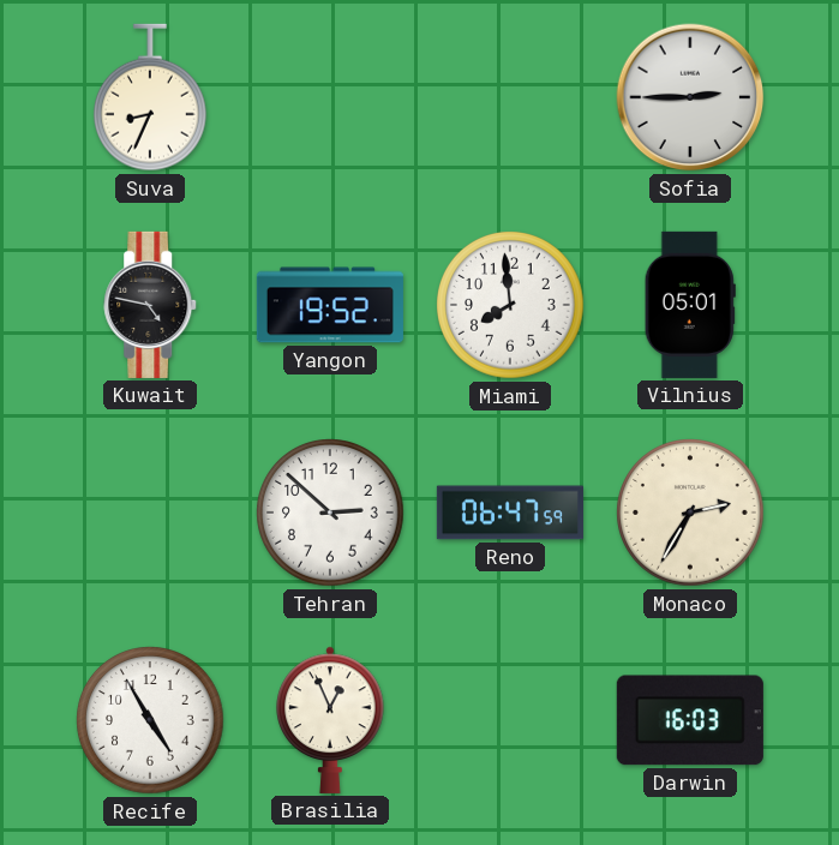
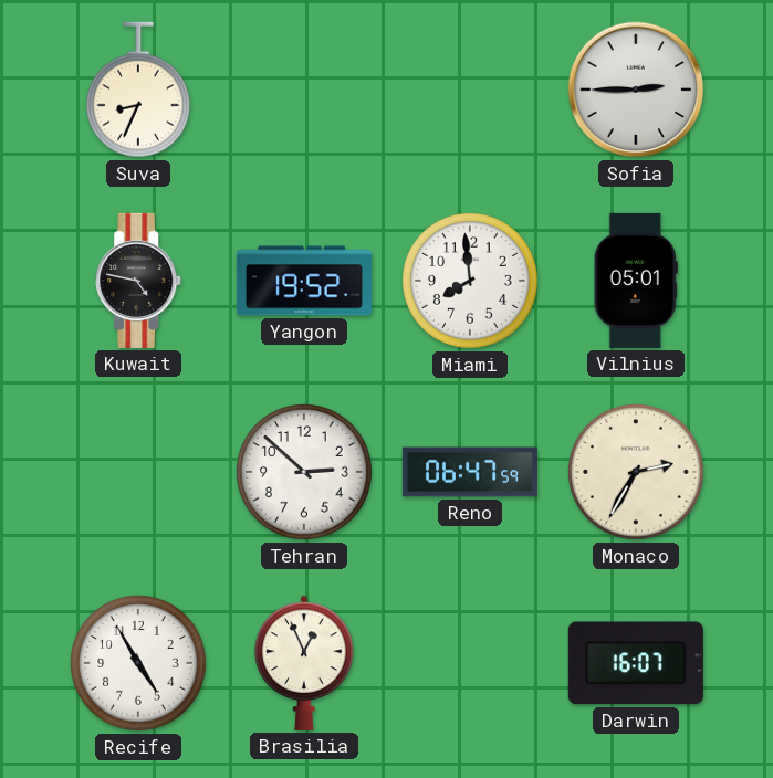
Darwin: 16:03 -> 16:07
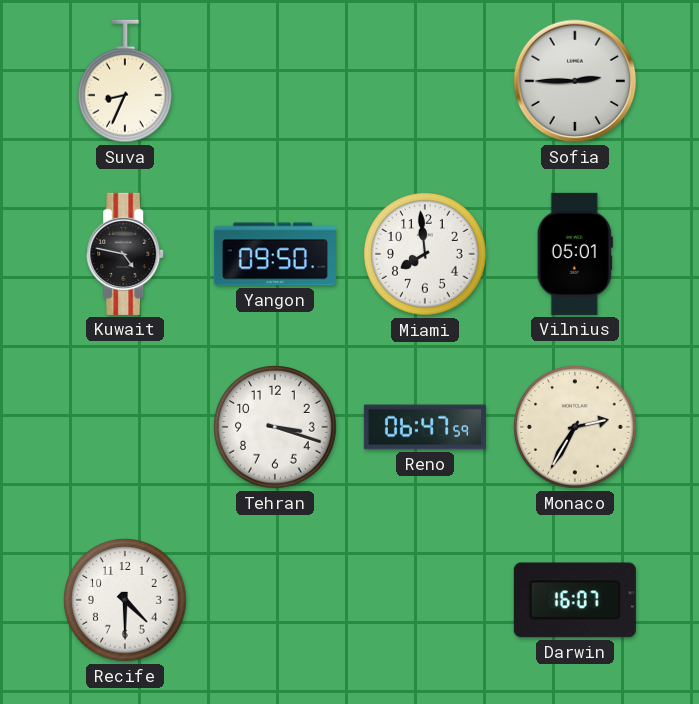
Yangon: 19:52 -> 09:50
Tehran: 2:52 -> 3:18
Recife: 4:55 -> 4:30
Brasilia: 12:56 -> none
